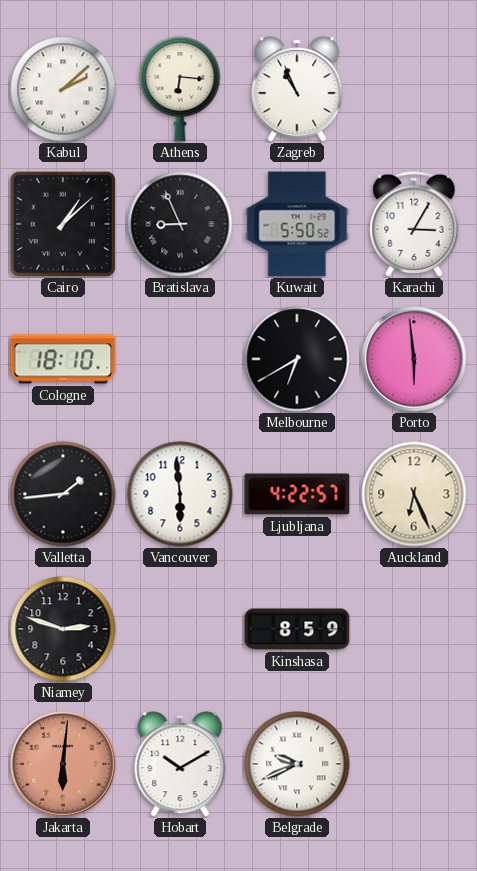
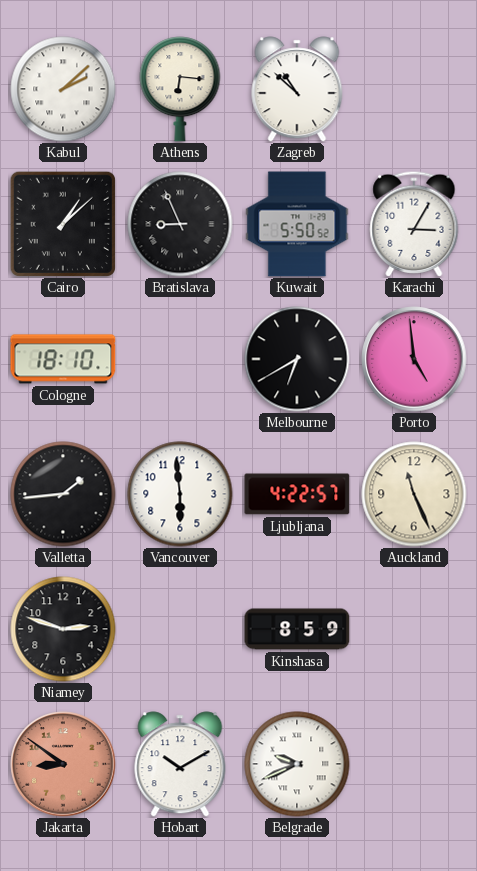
Zagreb: 10:56 -> 10:52
Porto: 5:59 -> 4:59
Auckland: 6:26 -> 11:26
Jakarta: 6:01 -> 8:51
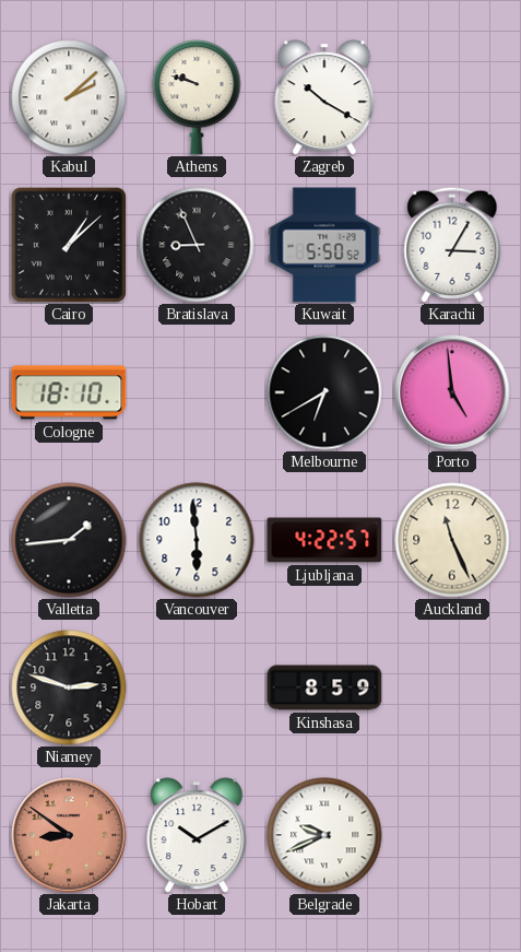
Athens: 6:16 -> 9:48
Zagreb: 10:52 -> 10:20
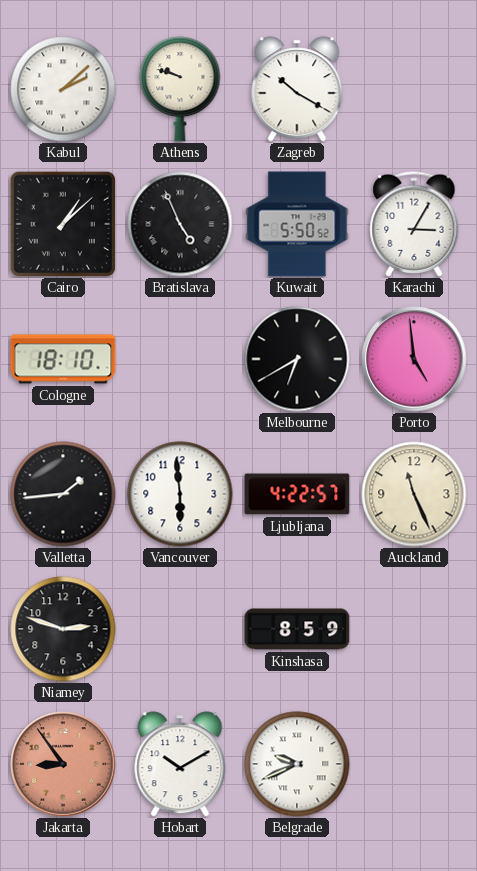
Bratislava: 8:56 -> 4:56
Jakarta: 8:51 -> 8:54
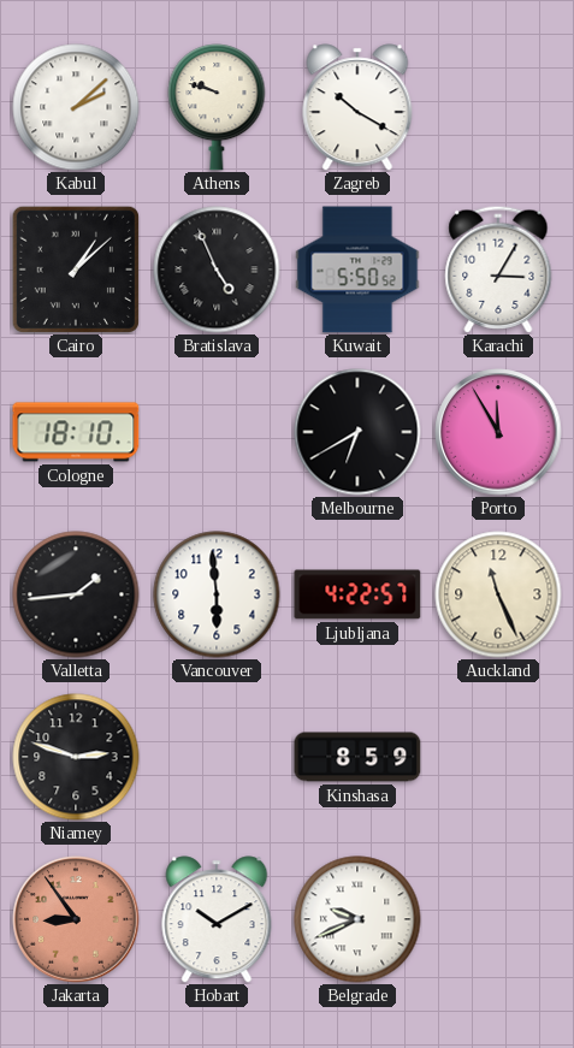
Porto: 4:59 -> 11:55
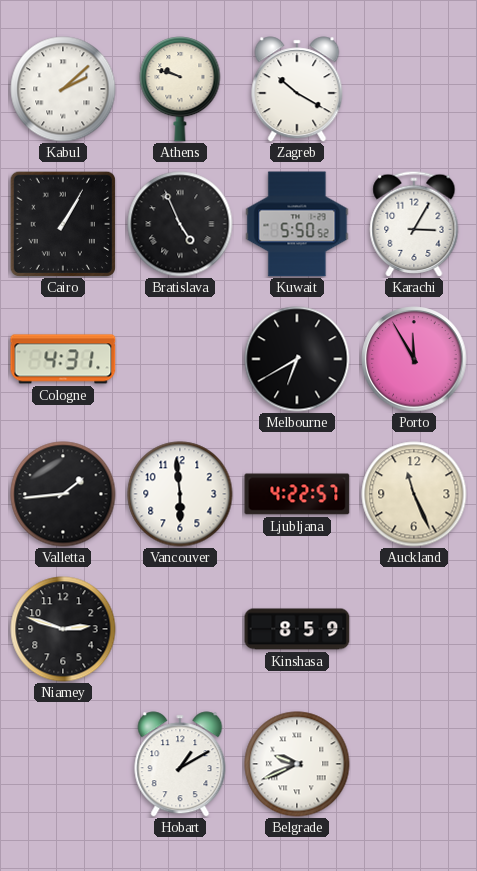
Cairo: 1:08 -> 1:05
Cologne: 18:10 -> 4:31
Jakarta: 8:54 -> none
Hobart: 10:10 -> 1:10
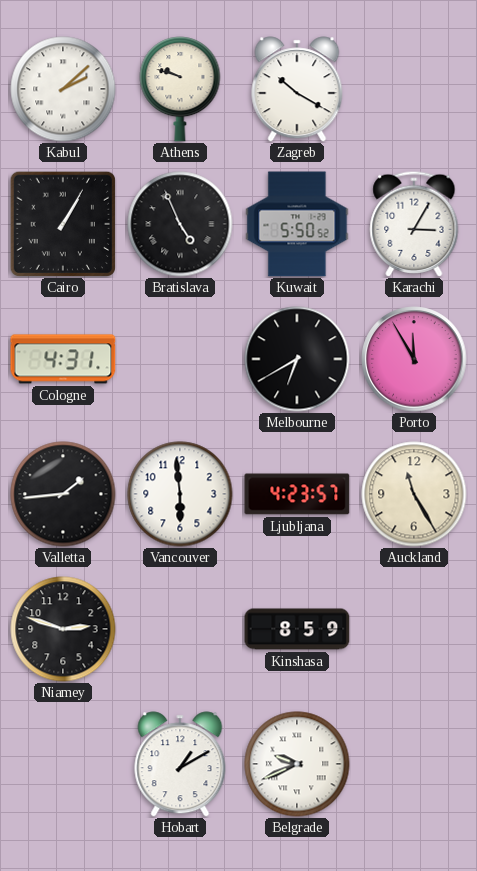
Ljubljana: 4:22 -> 4:23
Auckland: 11:26 -> 11:25
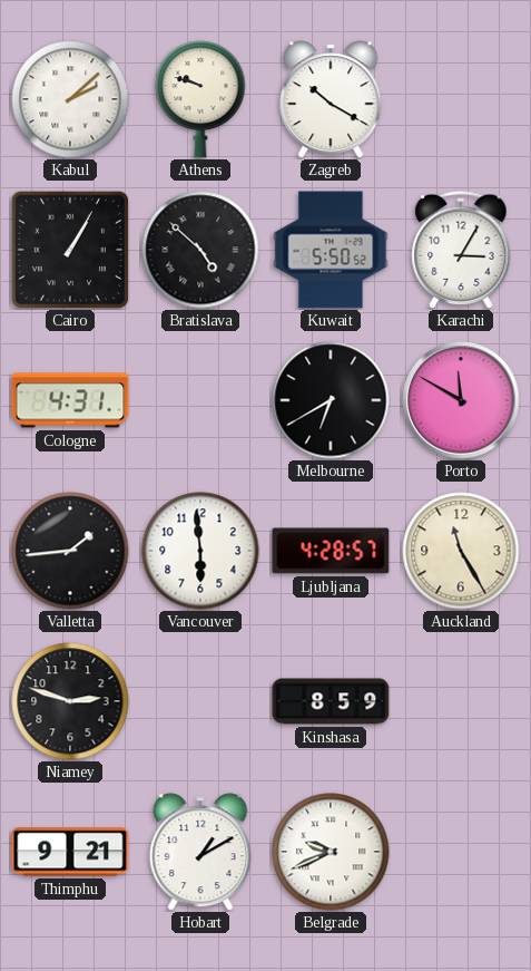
Bratislava: 4:56 -> 4:52
Porto: 11:55 -> 11:50
Ljubljana: 4:23 -> 4:28
Thimphu: none -> 9:21
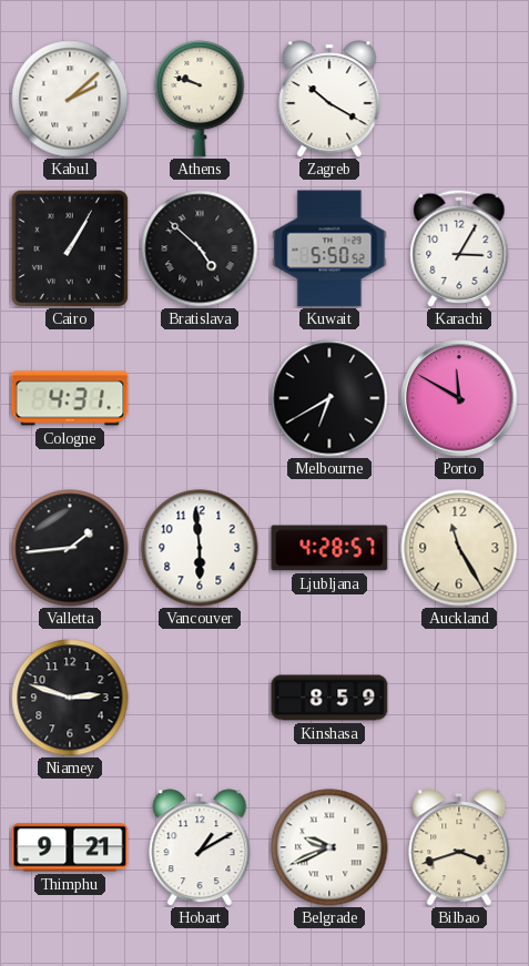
Bilbao: none -> 3:42
